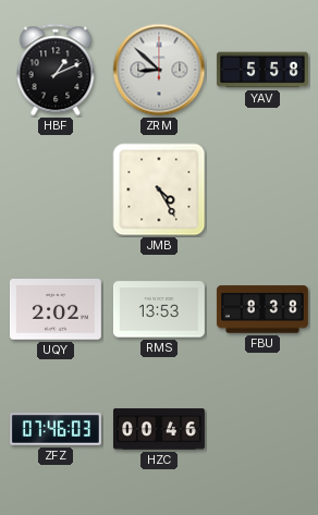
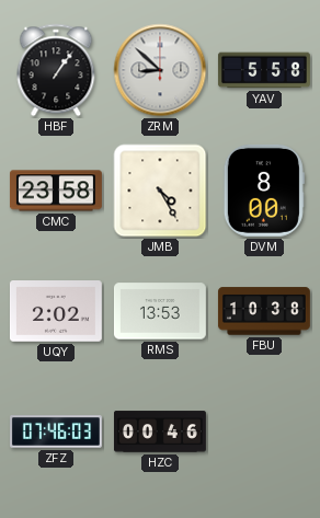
HBF: 1:11 -> 1:06
CMC: none -> 23:58
DVM: none -> 8:00
FBU: 8:38 -> 10:38
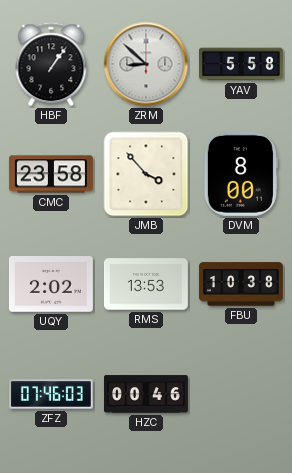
JMB: 4:25 -> 3:53
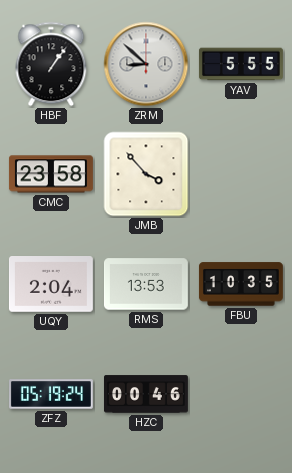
YAV: 5:58 -> 5:55
DVM: 8:00 -> none
UQY: 2:02 -> 2:04
FBU: 10:38 -> 10:35
ZFZ: 07:46 -> 05:19
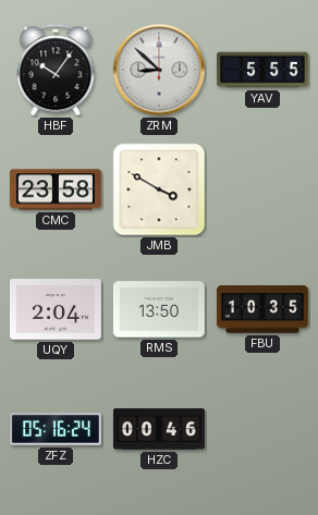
HBF: 1:06 -> 10:06
JMB: 3:53 -> 3:50
RMS: 13:53 -> 13:50
ZFZ: 05:19 -> 05:16
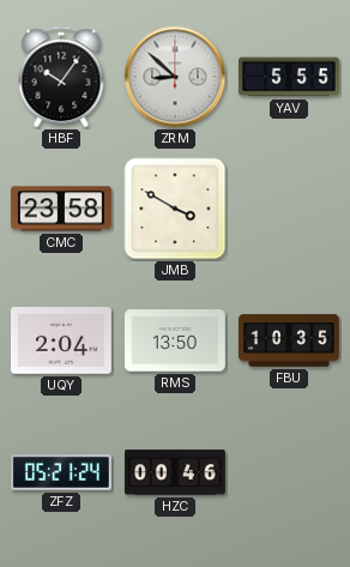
ZFZ: 05:16 -> 05:21
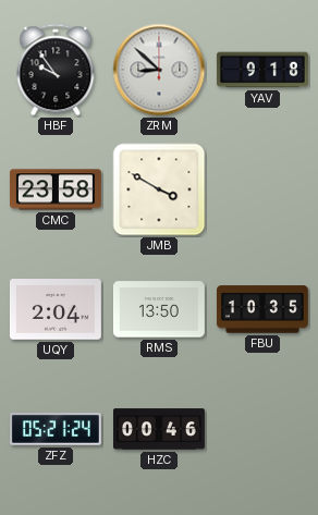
HBF: 10:06 -> 9:54
YAV: 5:55 -> 9:18
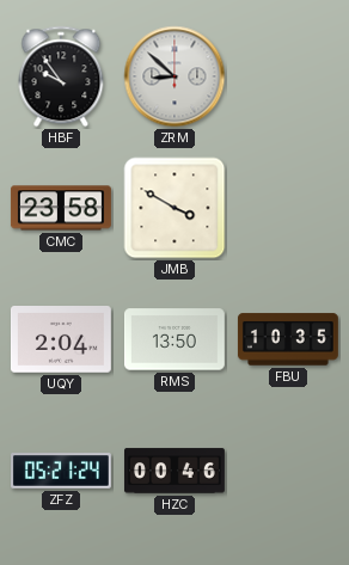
YAV: 9:18 -> none
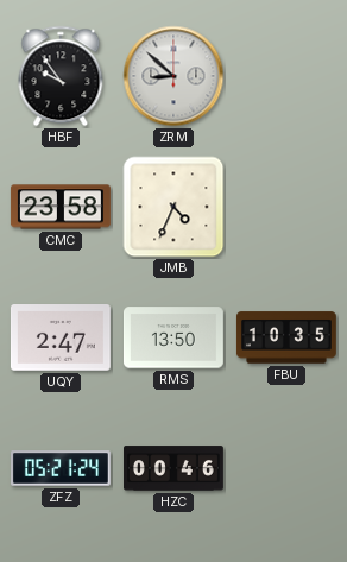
JMB: 3:50 -> 4:34
UQY: 2:04 -> 2:47
